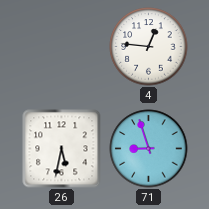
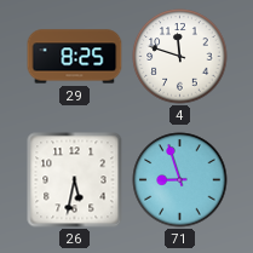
29: none -> 8:25
4: 12:46 -> 11:48
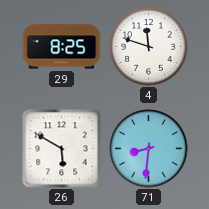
26: 5:32 -> 5:50
71: 8:57 -> 8:31
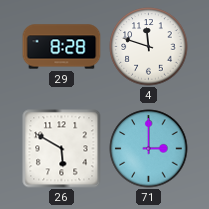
29: 8:25 -> 8:28
71: 8:31 -> 3:00
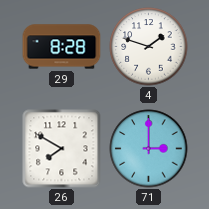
4: 11:48 -> 1:48
26: 5:50 -> 7:50
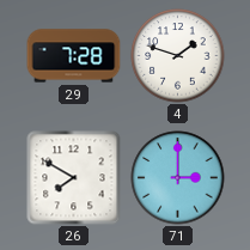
29: 8:28 -> 7:28
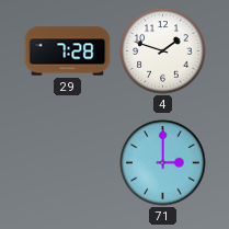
26: 7:50 -> none
